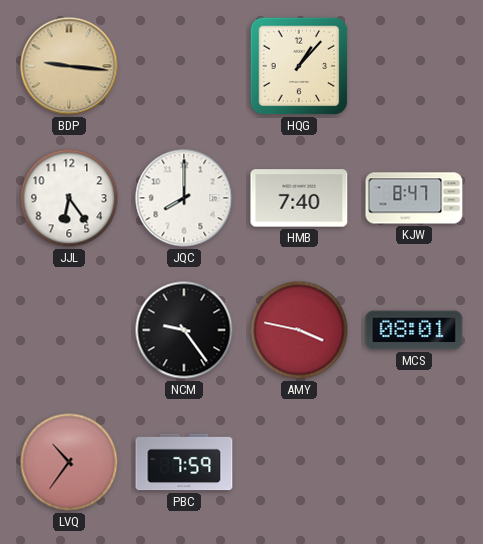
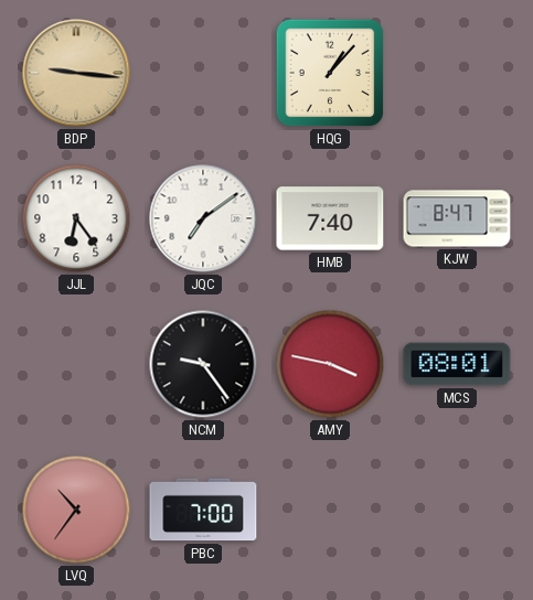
JQC: 8:00 -> 7:09
PBC: 7:59 -> 7:00
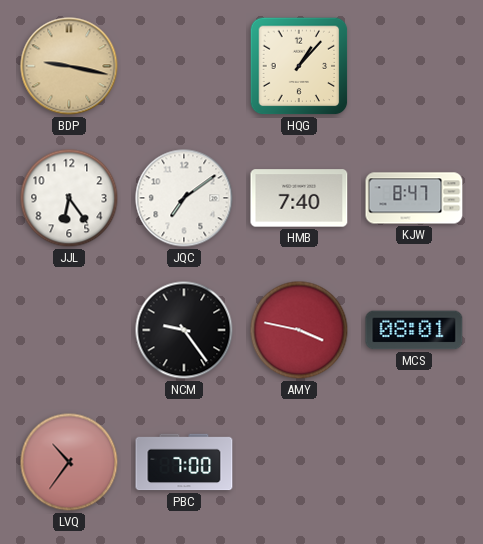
BDP: 9:16 -> 9:17
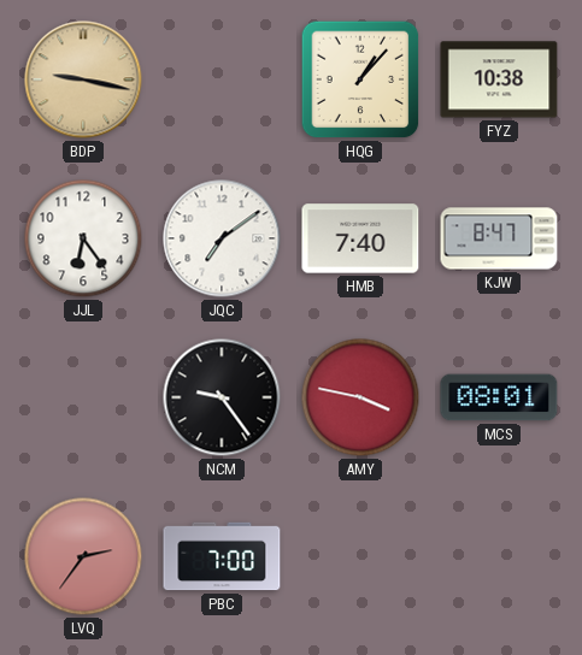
FYZ: none -> 10:38
LVQ: 10:36 -> 2:36
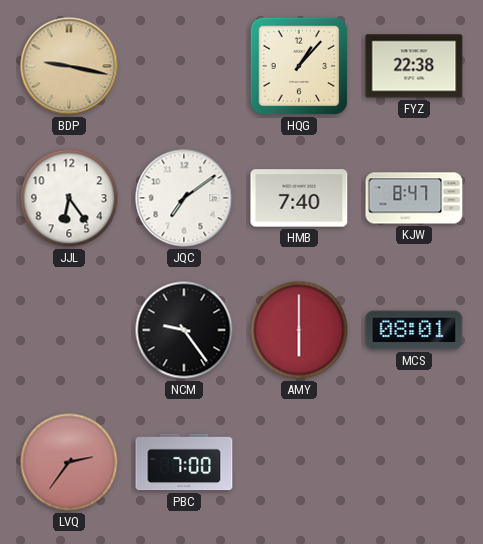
FYZ: 10:38 -> 22:38
AMY: 3:47 -> 6:00
